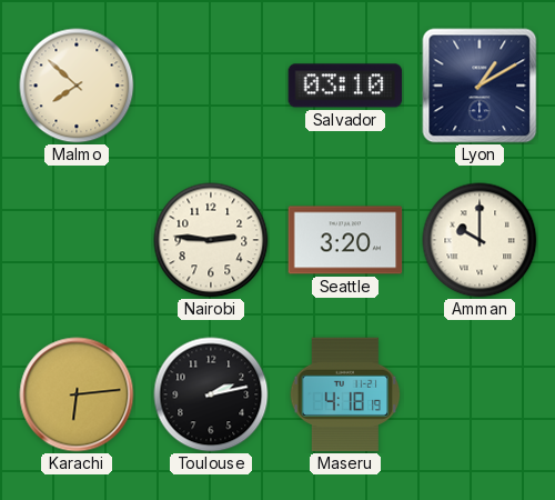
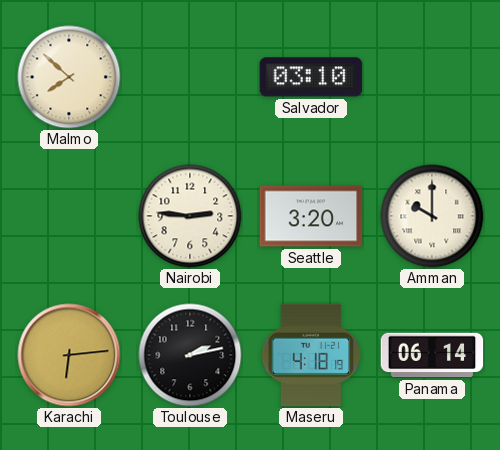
Lyon: 1:10 -> none
Panama: none -> 06:14
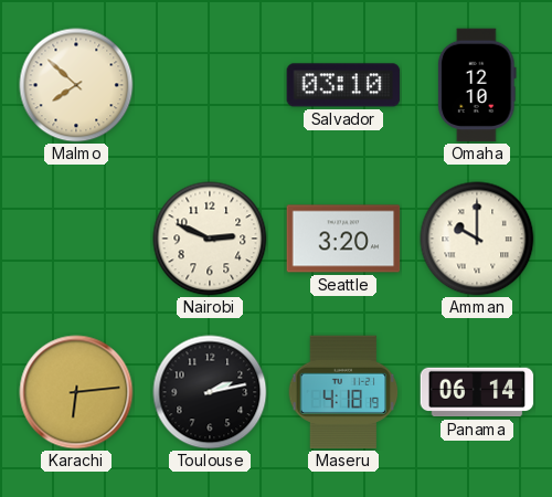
Omaha: none -> 12:10
Nairobi: 2:46 -> 2:49
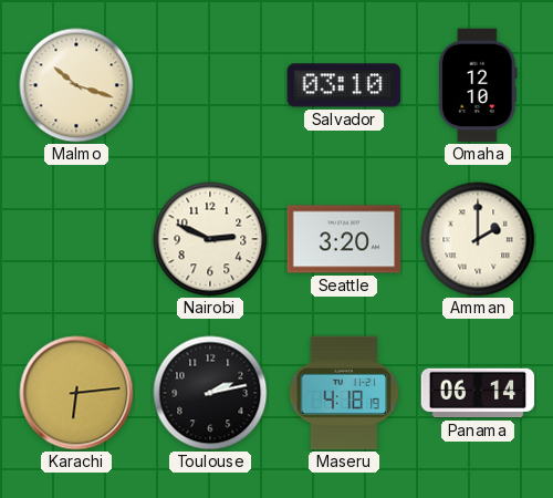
Malmo: 7:52 -> 10:18
Amman: 10:00 -> 2:00
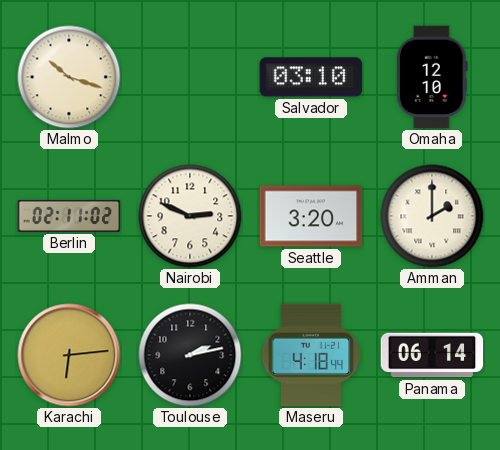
Berlin: none -> 02:11
Maseru: 4:18:19 -> 4:18:44
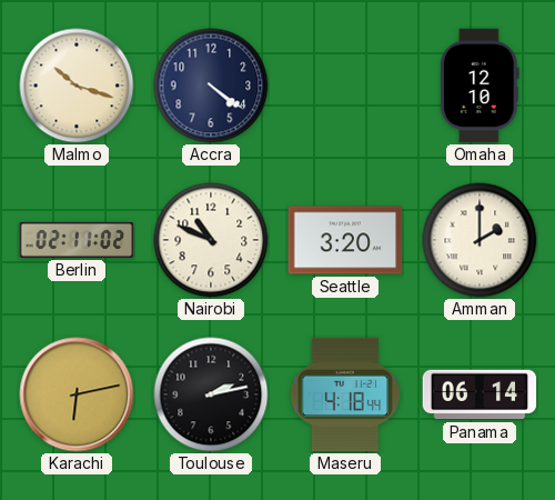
Accra: none -> 4:21
Salvador: 03:10 -> none
Nairobi: 2:49 -> 10:49
Karachi: 6:14 -> 6:13
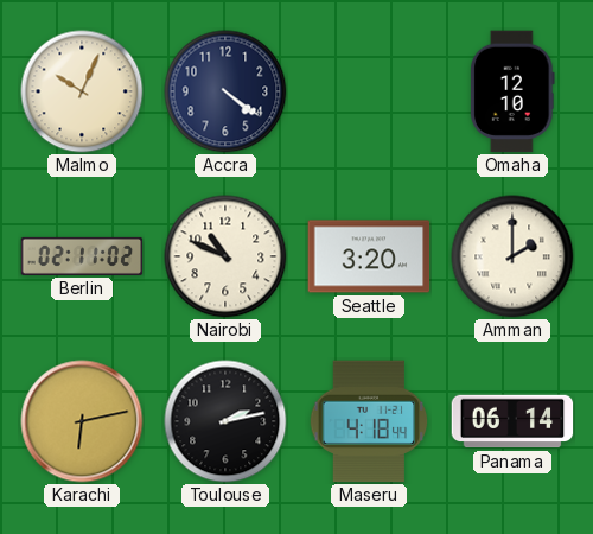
Malmo: 10:18 -> 10:04
